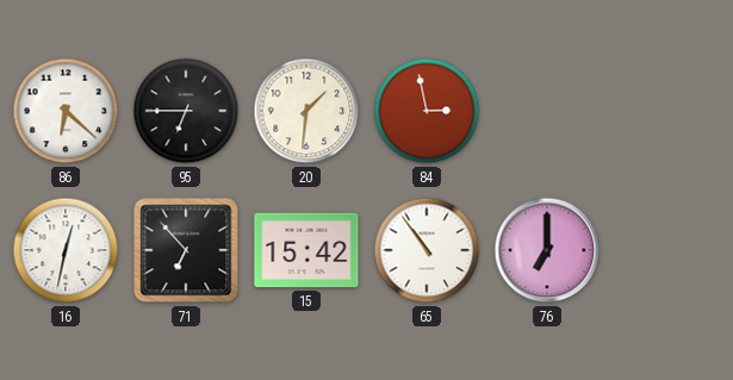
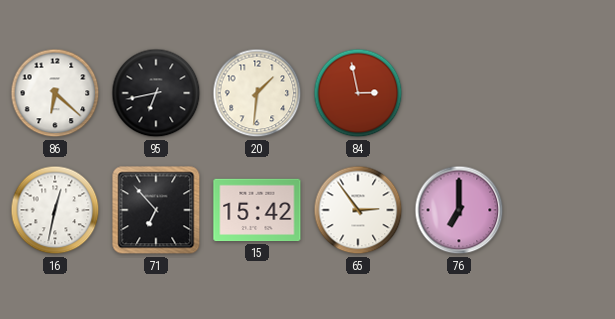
95: 6:45 -> 6:43
65: 10:54 -> 2:54
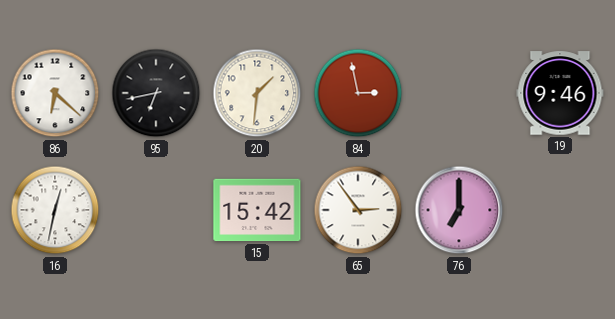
19: none -> 9:46
71: 6:53 -> none
